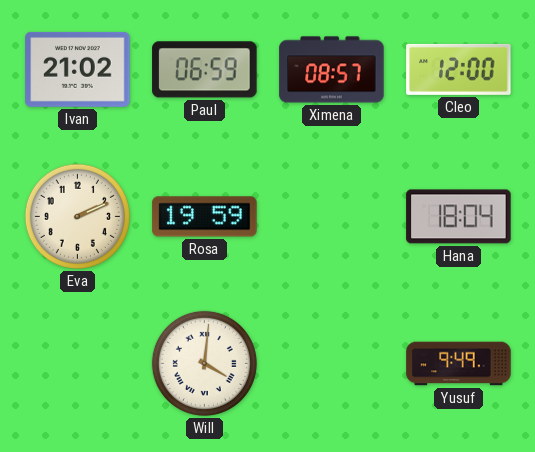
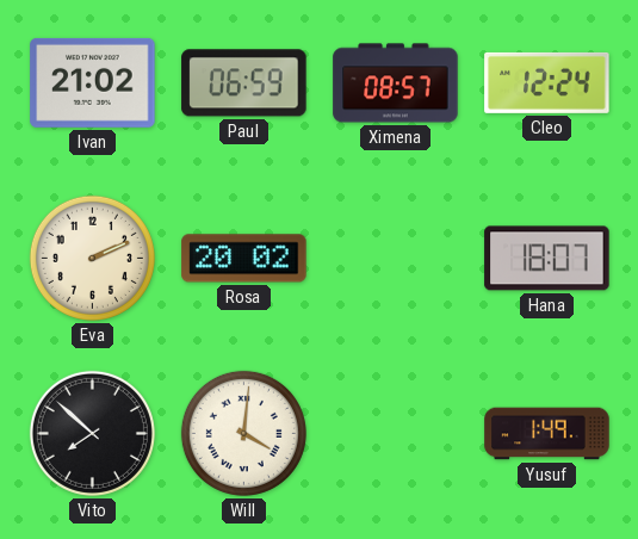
Cleo: 12:00 -> 12:24
Rosa: 19:59 -> 20:02
Hana: 18:04 -> 18:07
Vito: none -> 7:52
Yusuf: 9:49 -> 1:49
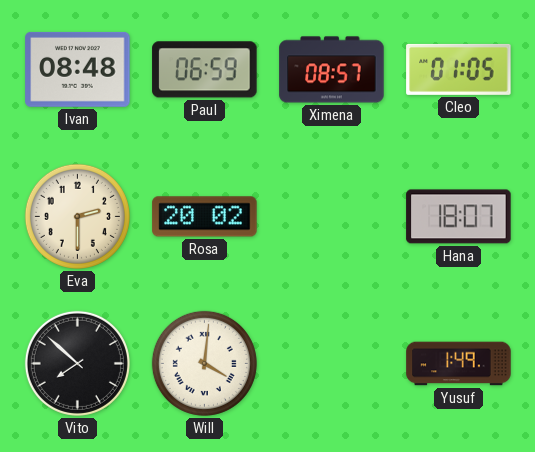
Ivan: 21:02 -> 08:48
Cleo: 12:24 -> 01:05
Eva: 2:11 -> 2:30
